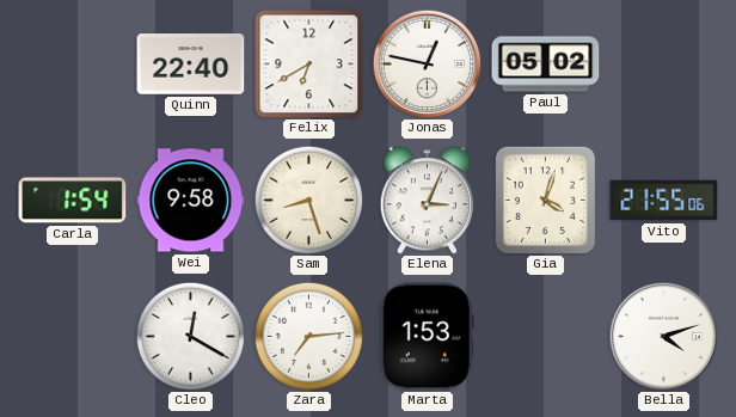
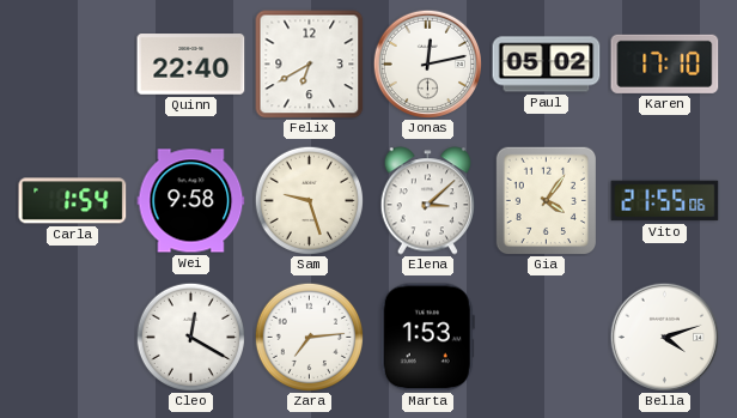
Jonas: 12:47 -> 12:13
Karen: none -> 17:10
Sam: 8:27 -> 9:27
Elena: 3:04 -> 3:08
Gia: 4:03 -> 4:06
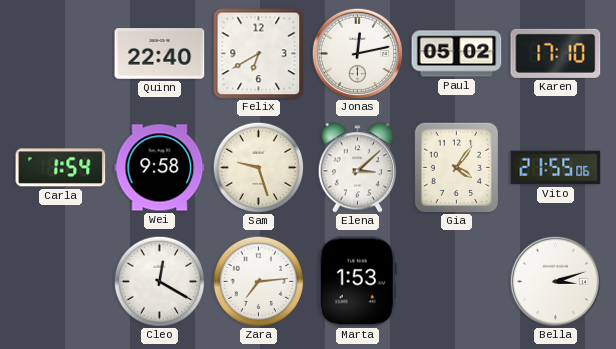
Bella: 4:12 -> 3:12
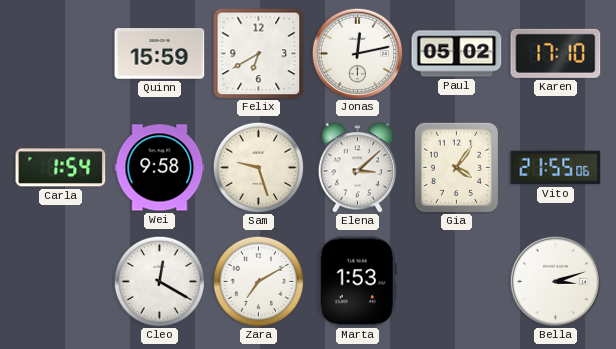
Quinn: 22:40 -> 15:59
Zara: 7:14 -> 7:10
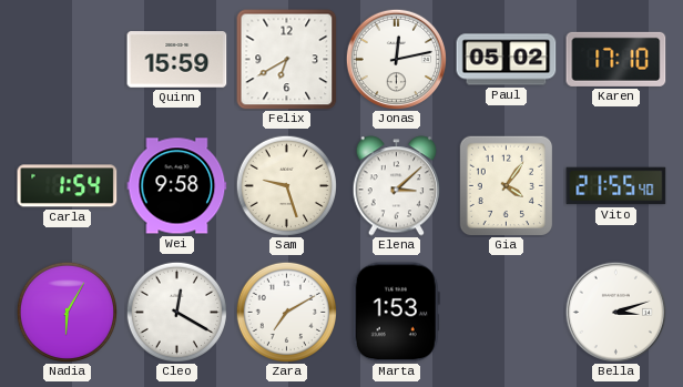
Vito: 21:55:06 -> 21:55:40
Nadia: none -> 6:05
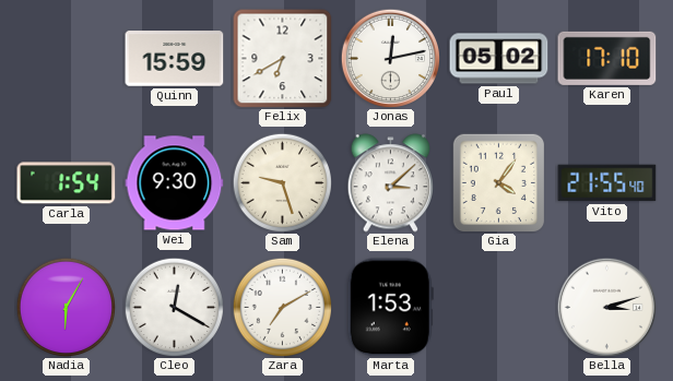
Wei: 9:58 -> 9:30
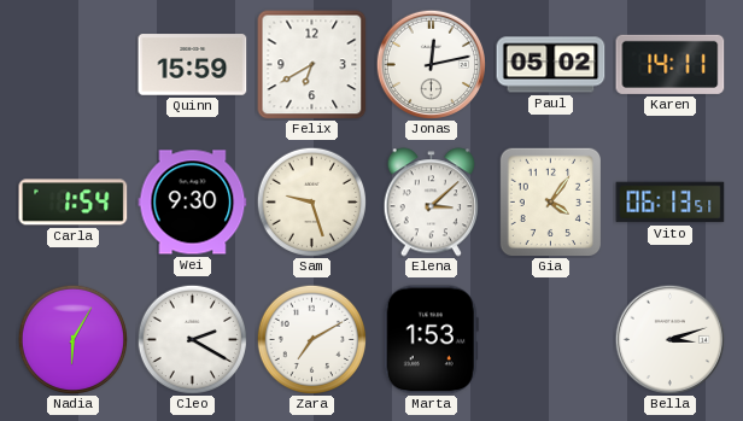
Karen: 17:10 -> 14:11
Vito: 21:55 -> 06:13
Cleo: 12:20 -> 2:20
